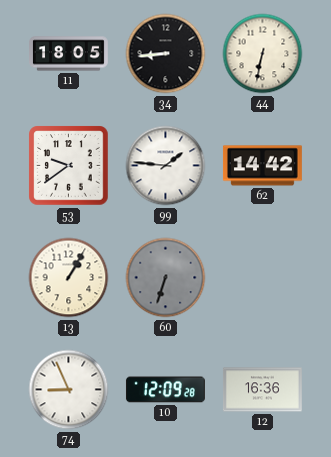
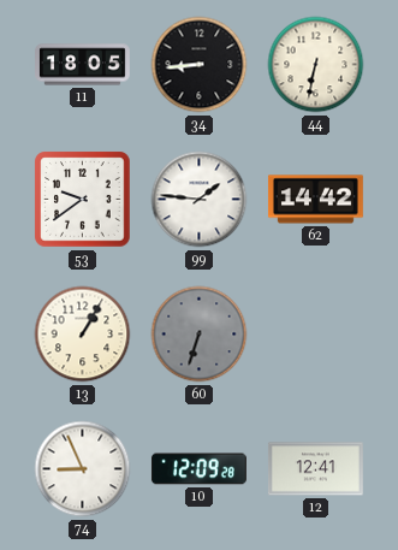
12: 16:36 -> 12:41
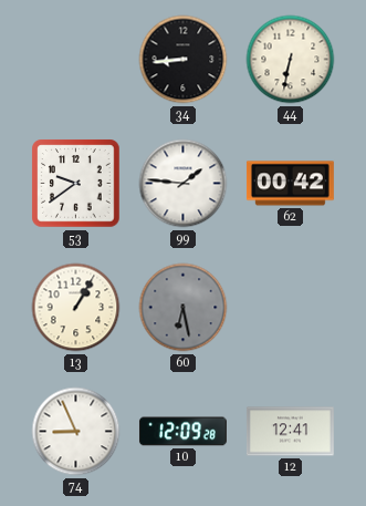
11: 18:05 -> none
62: 14:42 -> 00:42
60: 6:33 -> 6:28
